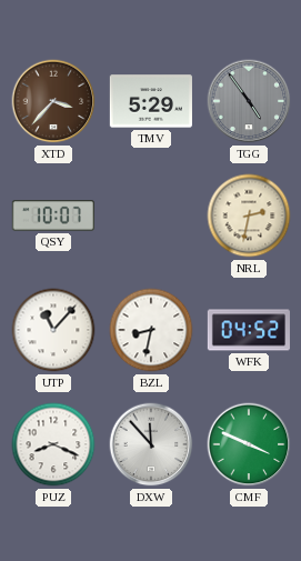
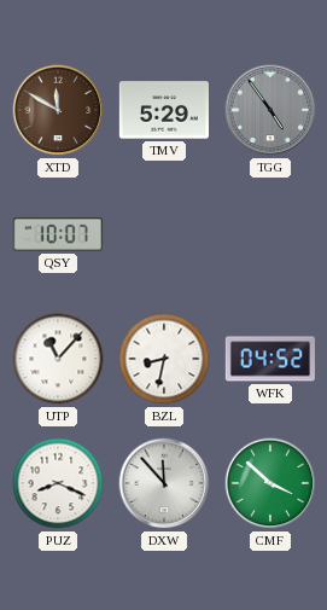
XTD: 3:37 -> 11:50
NRL: 2:32 -> none
CMF: 3:49 -> 3:52
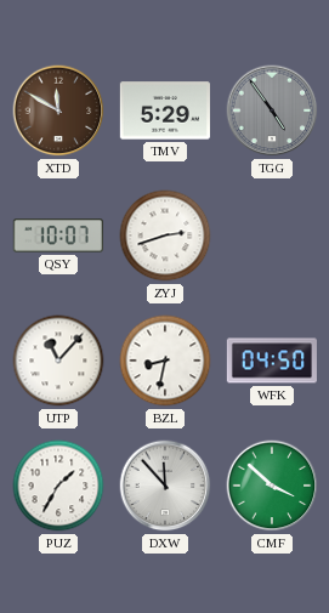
ZYJ: none -> 2:42
WFK: 04:52 -> 04:50
PUZ: 8:19 -> 1:35
